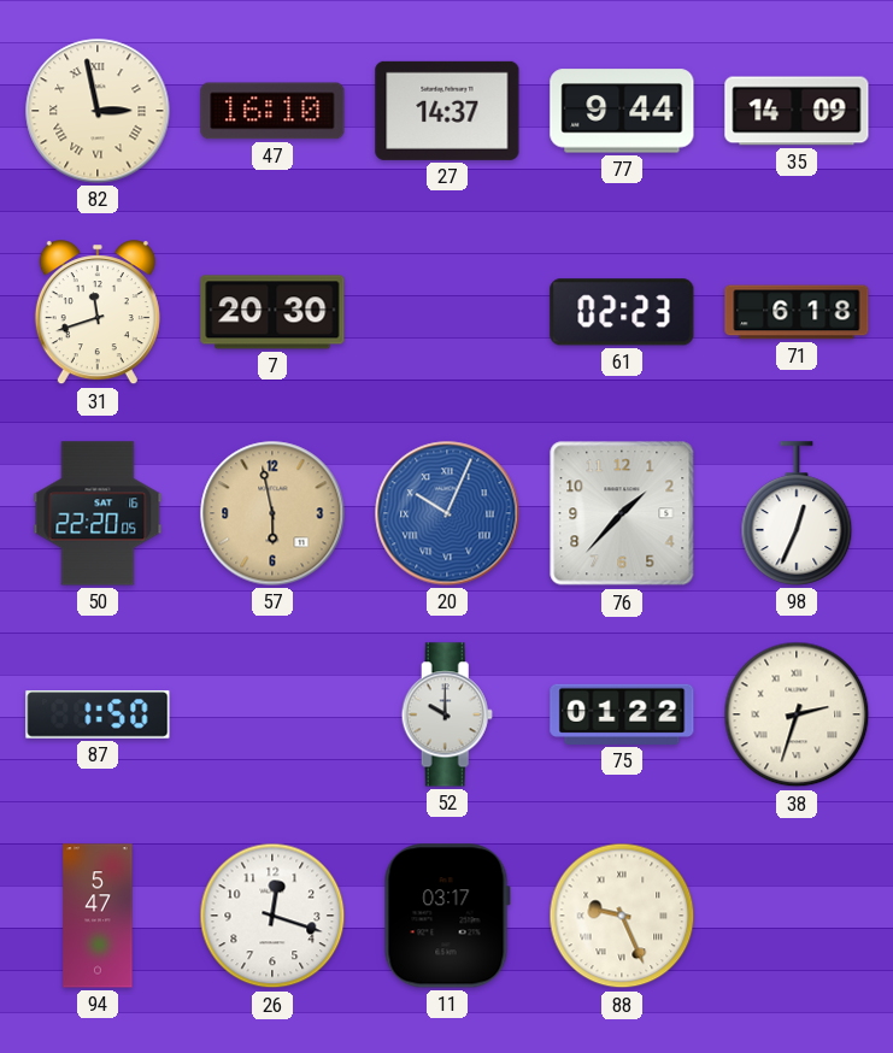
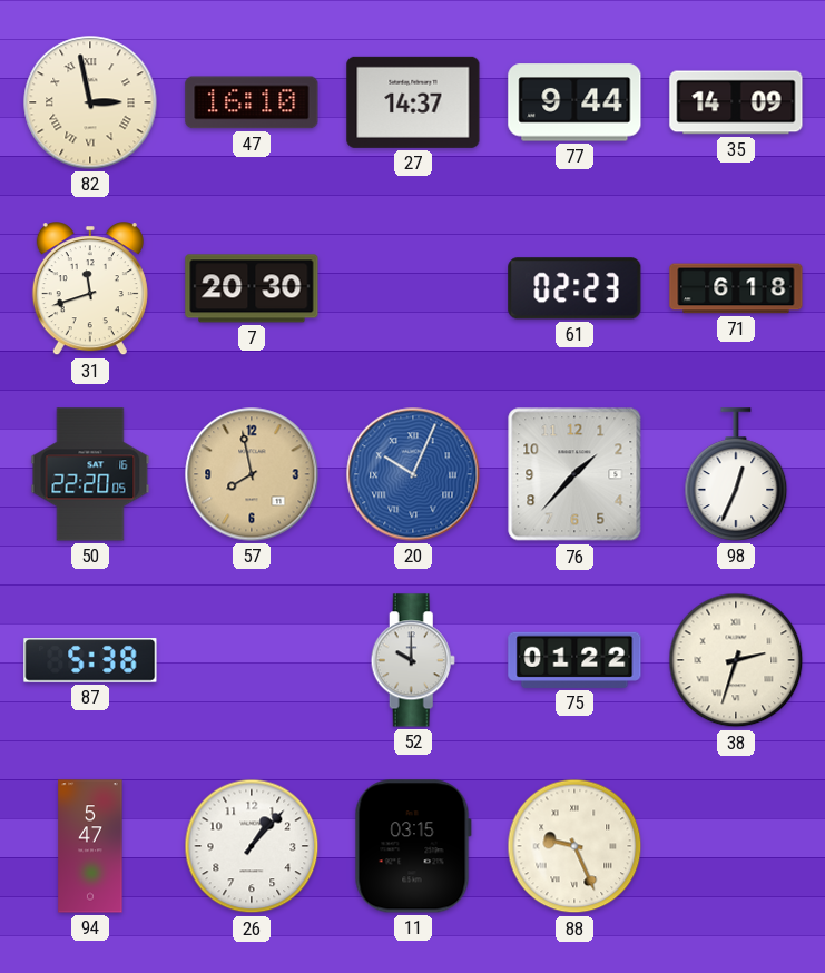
57: 5:58 -> 7:58
87: 1:50 -> 5:38
26: 12:18 -> 1:07
11: 03:17 -> 03:15
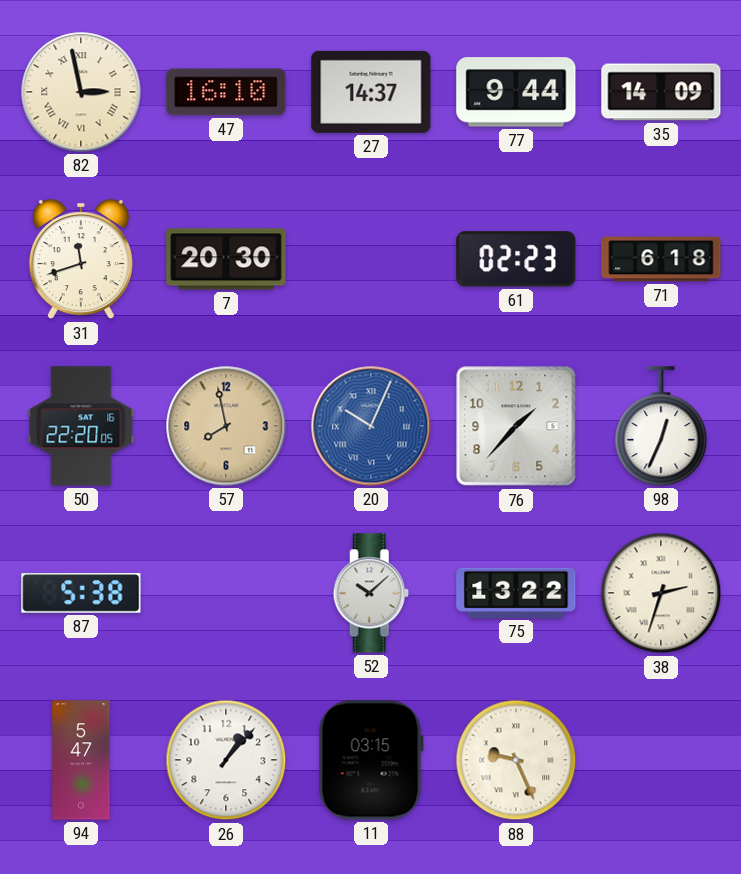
52: 10:00 -> 10:08
75: 01:22 -> 13:22
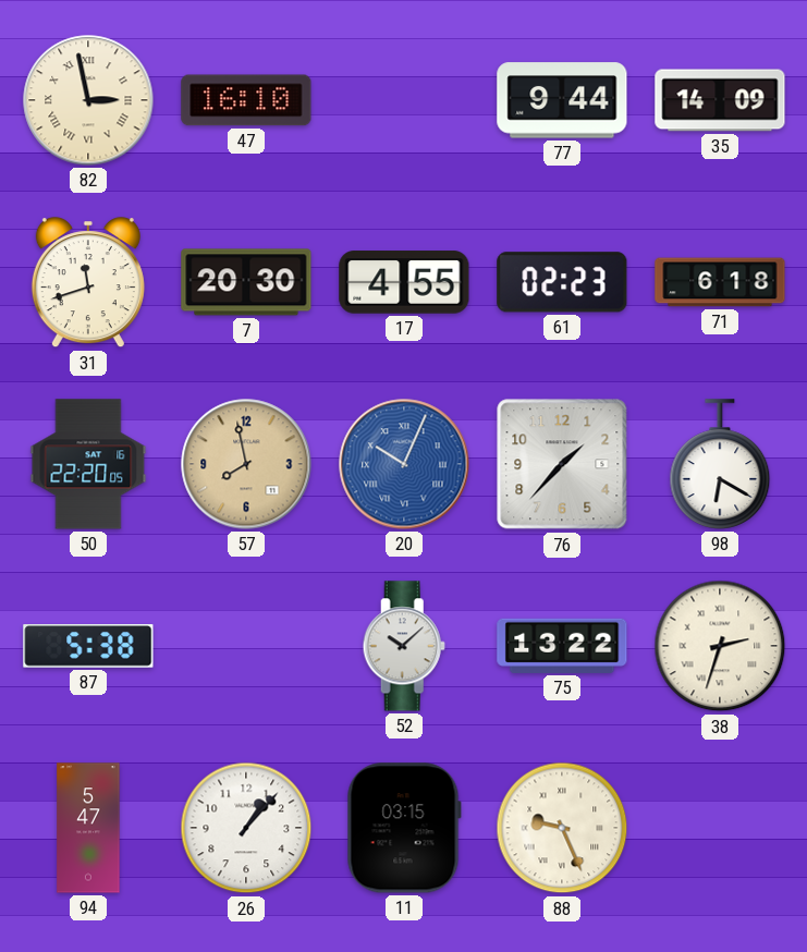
27: 14:37 -> none
17: none -> 4:55
98: 12:34 -> 6:20
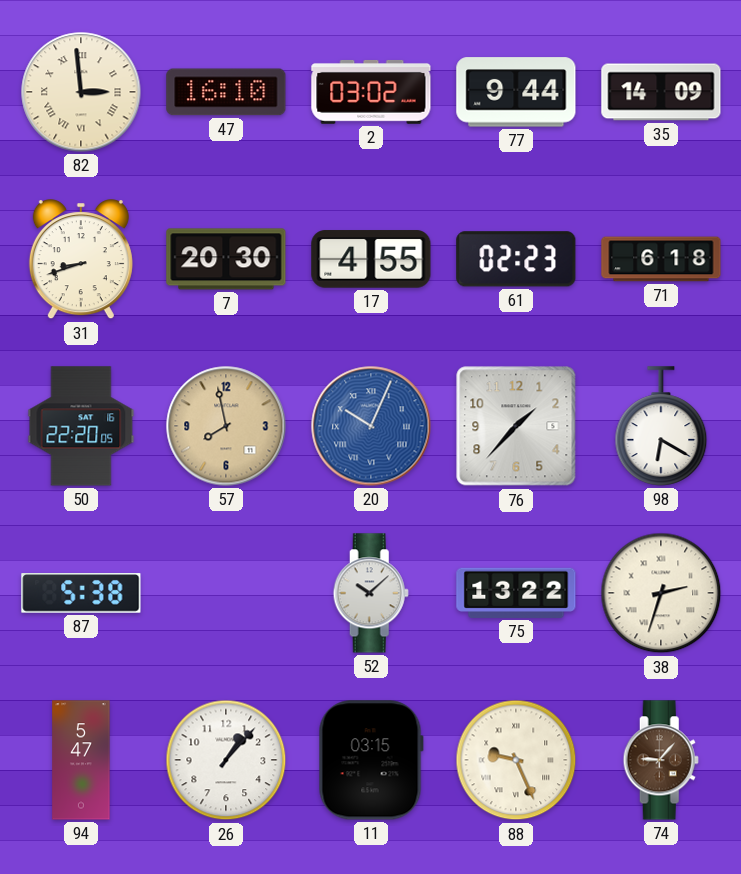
82: 2:58 -> 2:59
2: none -> 03:02
31: 11:42 -> 8:42
74: none -> 9:07
